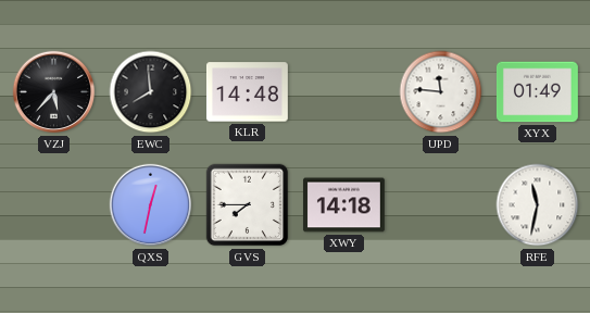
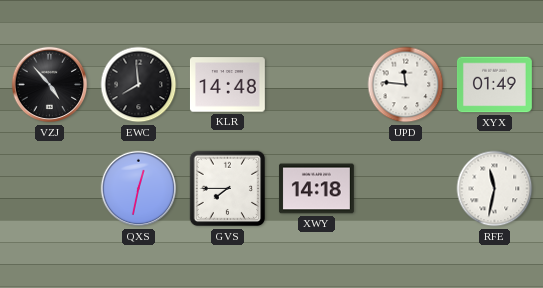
VZJ: 5:37 -> 4:53
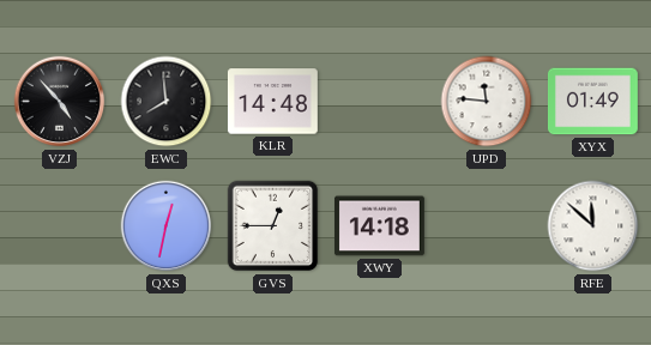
GVS: 7:45 -> 12:45
RFE: 11:32 -> 11:52
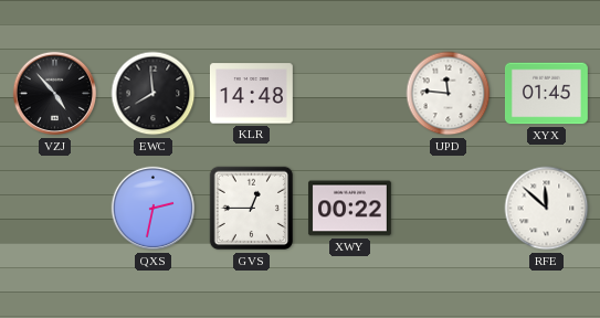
XYX: 01:49 -> 01:45
QXS: 12:32 -> 2:32
XWY: 14:18 -> 00:22
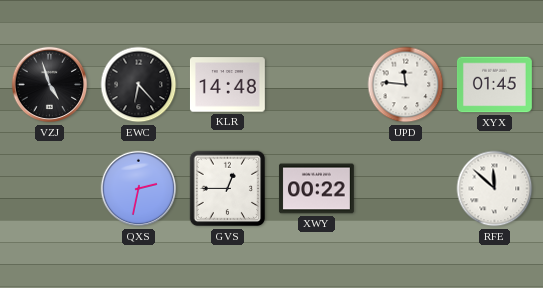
VZJ: 4:53 -> 4:57
EWC: 7:59 -> 6:23
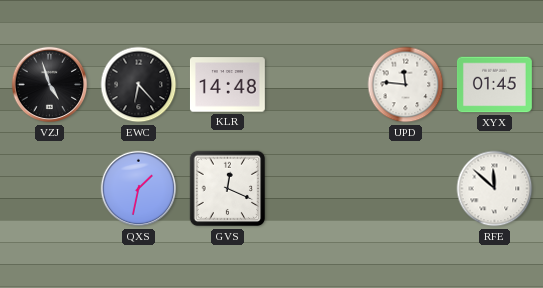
QXS: 2:32 -> 1:32
GVS: 12:45 -> 12:19
XWY: 00:22 -> none
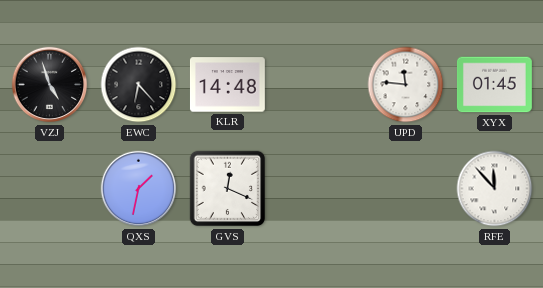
RFE: 11:52 -> 11:53
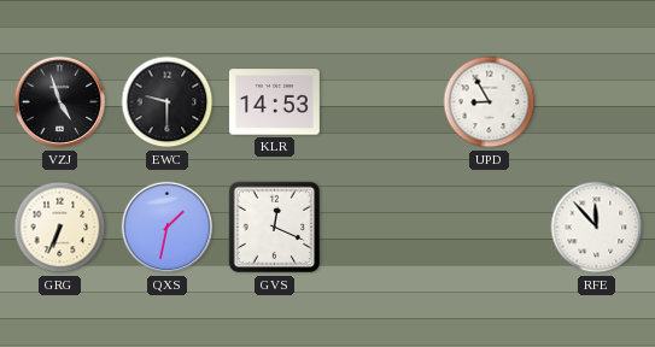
EWC: 6:23 -> 9:30
KLR: 14:48 -> 14:53
UPD: 11:46 -> 8:55
XYX: 01:45 -> none
GRG: none -> 6:34
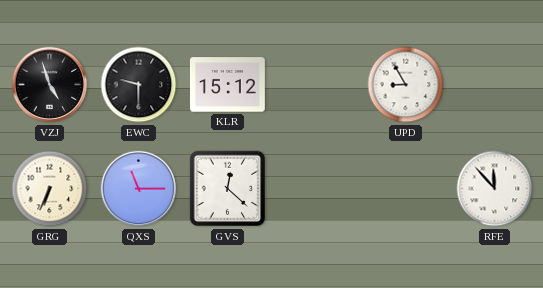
KLR: 14:53 -> 15:12
QXS: 1:32 -> 11:15
GVS: 12:19 -> 12:22
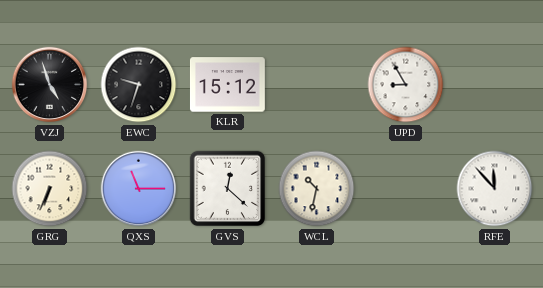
EWC: 9:30 -> 9:33
WCL: none -> 10:32
